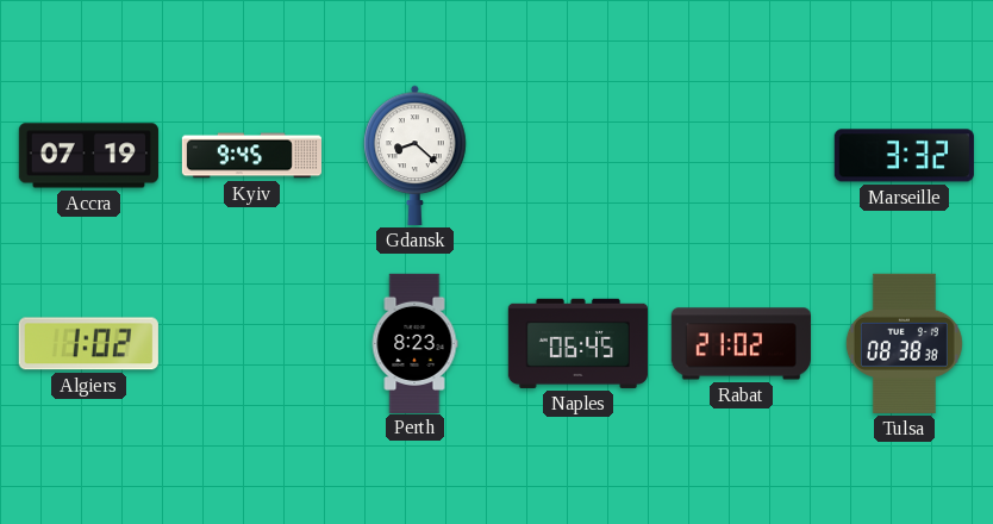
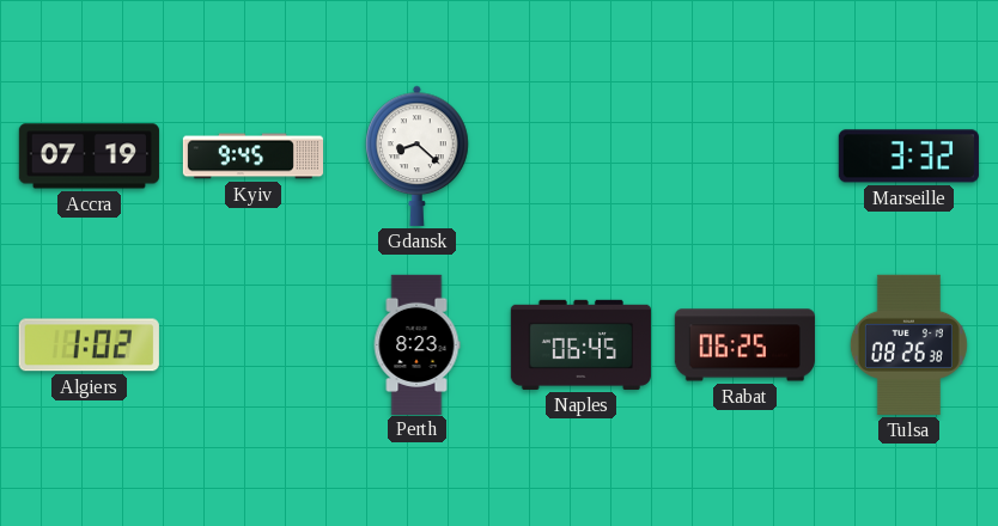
Rabat: 21:02 -> 06:25
Tulsa: 08:38 -> 08:26
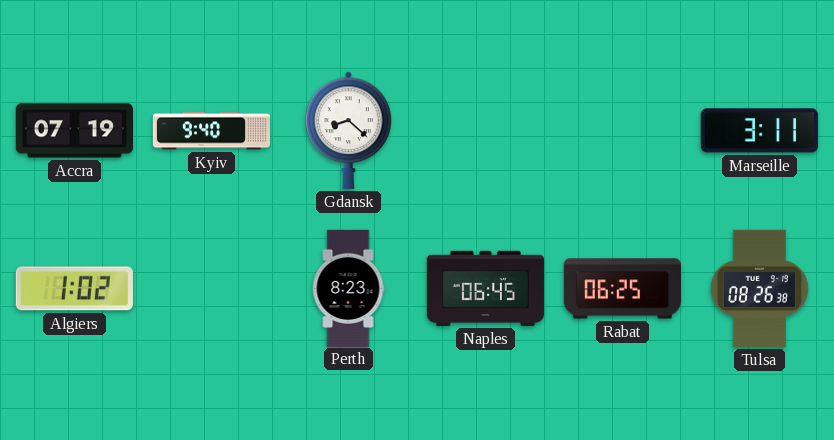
Kyiv: 9:45 -> 9:40
Marseille: 3:32 -> 3:11
